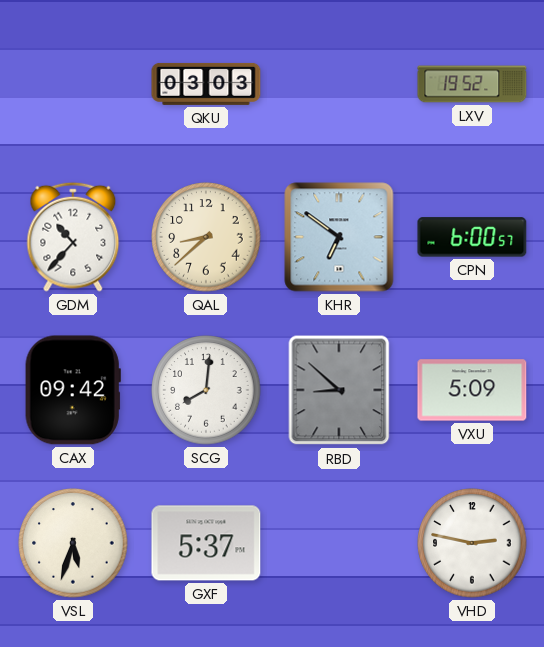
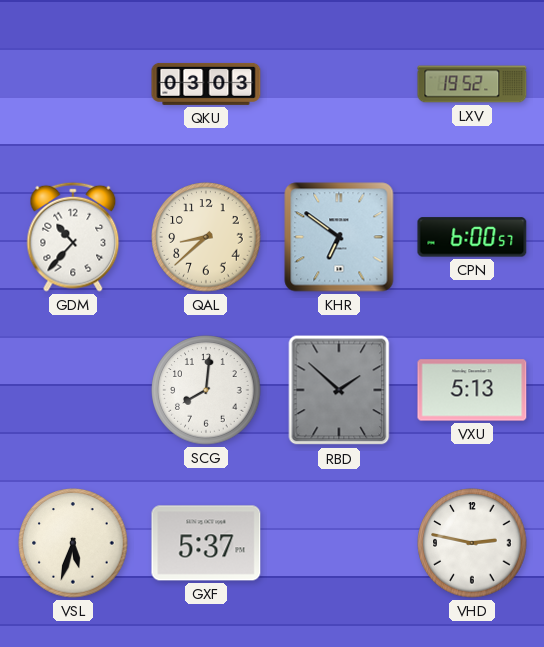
CAX: 09:42 -> none
RBD: 8:52 -> 1:52
VXU: 5:09 -> 5:13
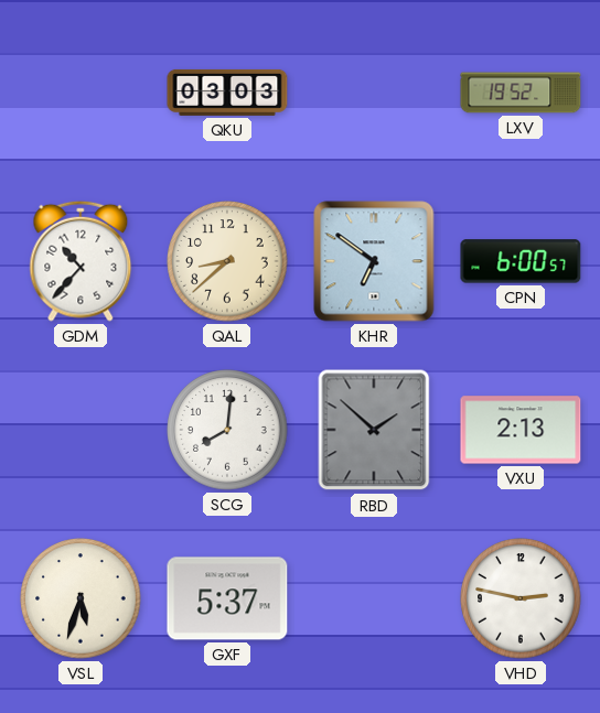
VXU: 5:13 -> 2:13
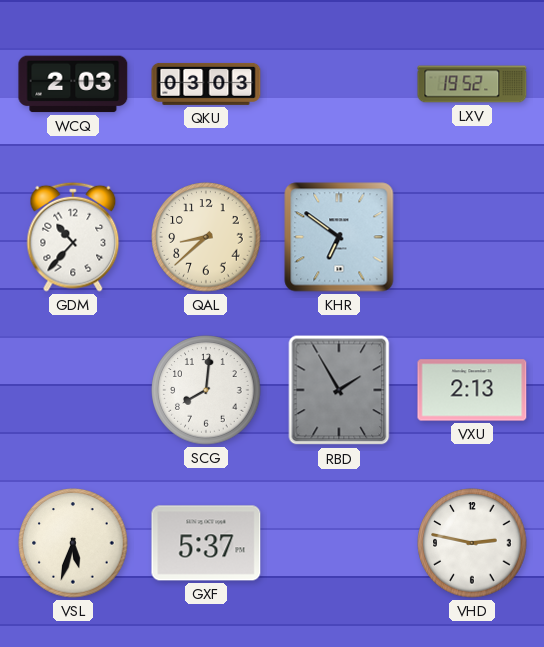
WCQ: none -> 2:03
CPN: 6:00 -> none
RBD: 1:52 -> 1:55
